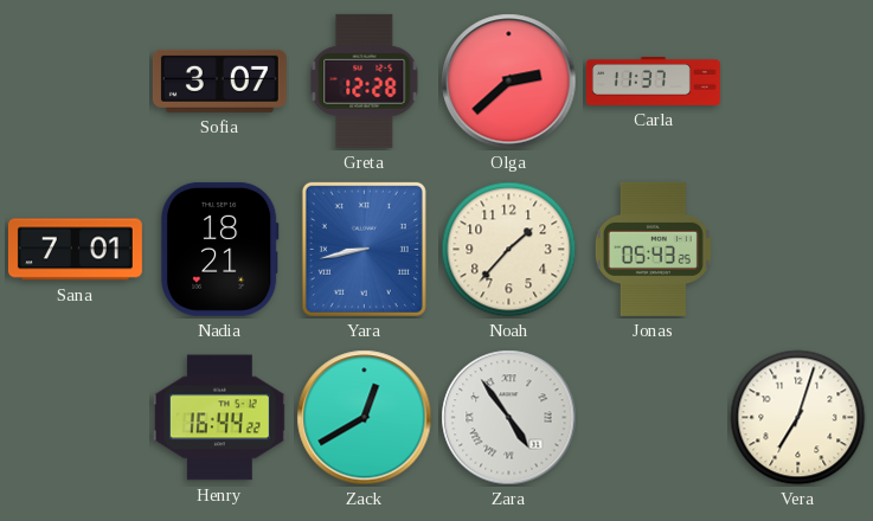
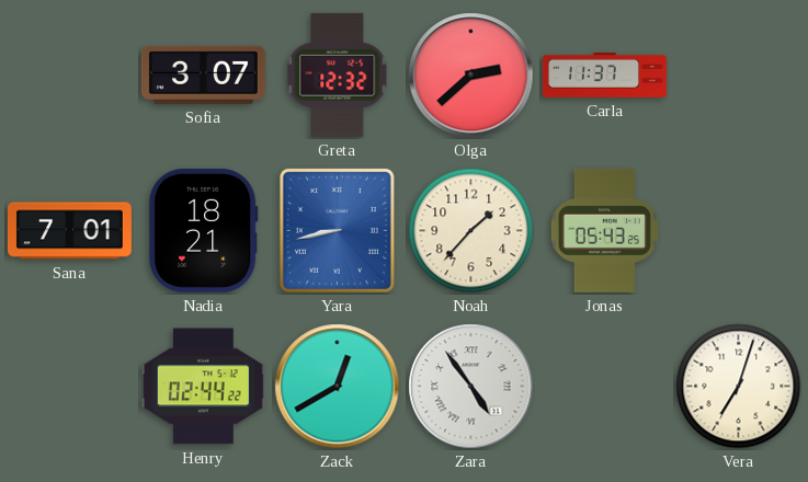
Greta: 12:28 -> 12:32
Henry: 16:44 -> 02:44
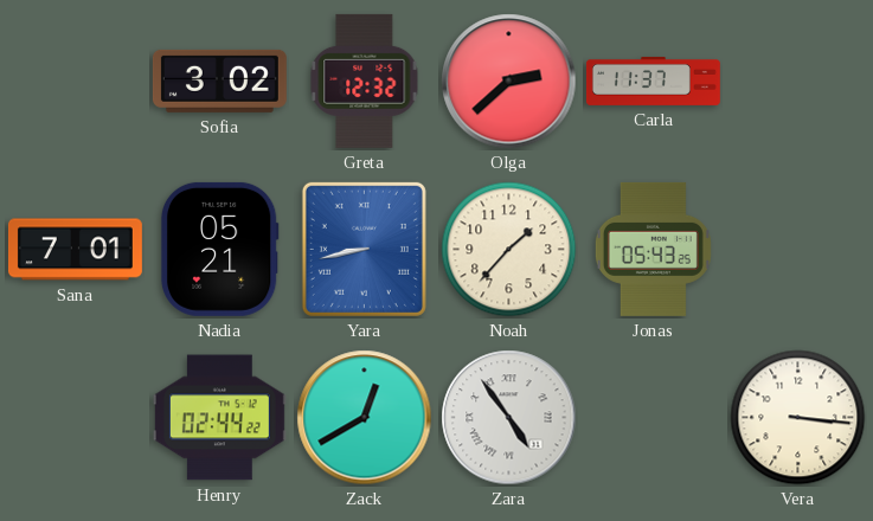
Sofia: 3:07 -> 3:02
Nadia: 18:21 -> 05:21
Vera: 7:03 -> 3:16
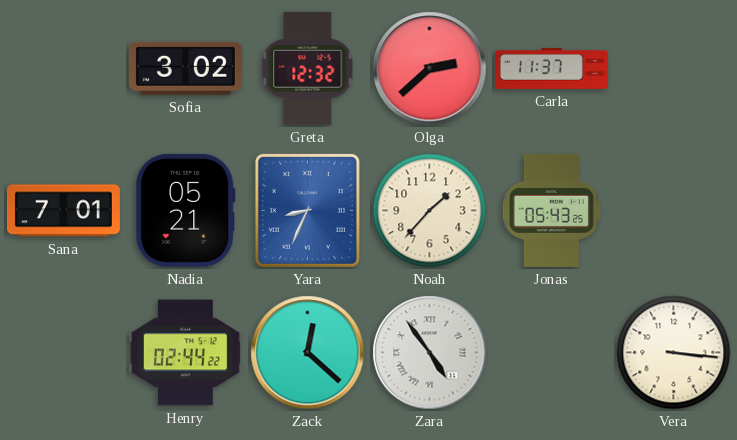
Yara: 8:43 -> 8:34
Zack: 12:40 -> 12:22
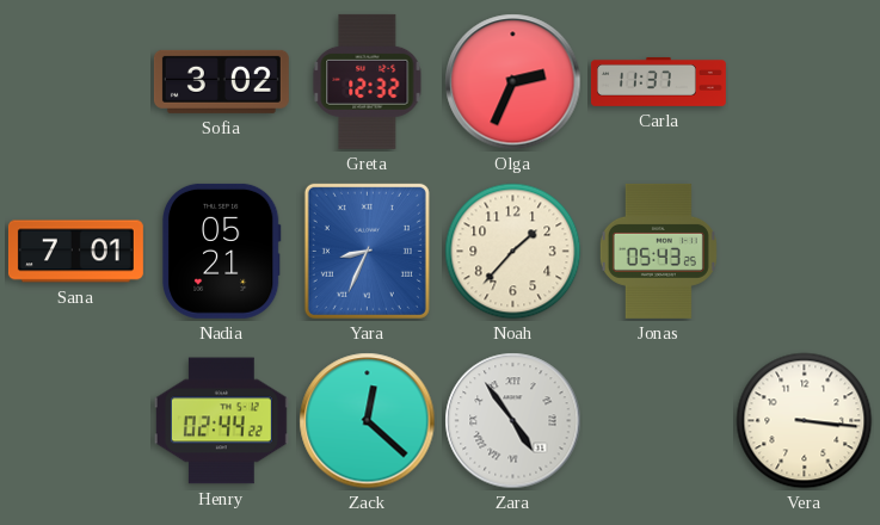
Olga: 2:38 -> 2:34
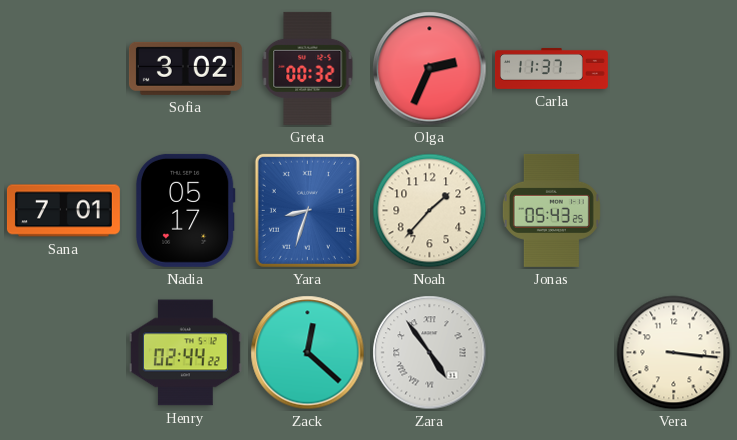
Greta: 12:32 -> 00:32
Nadia: 05:21 -> 05:17
Yara: 8:34 -> 8:33
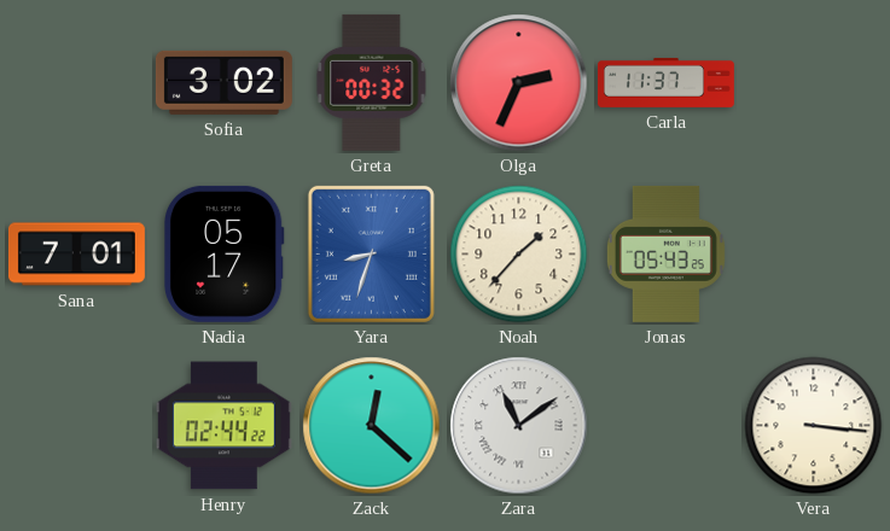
Zara: 4:54 -> 11:09
